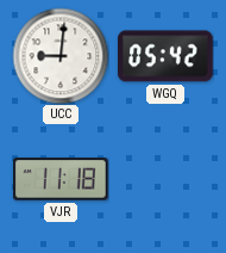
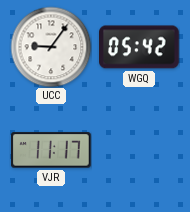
UCC: 9:01 -> 9:06
VJR: 11:18 -> 11:17
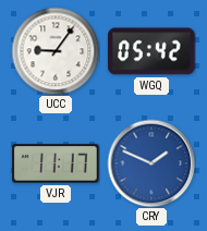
CRY: none -> 1:49
